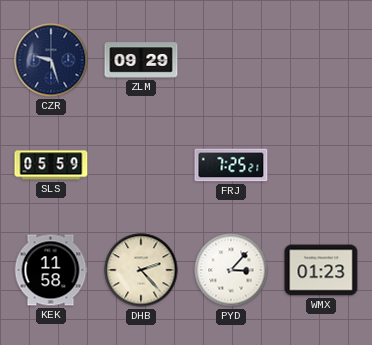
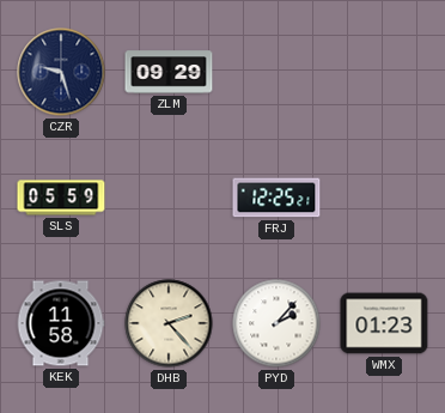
FRJ: 7:25 -> 12:25
PYD: 3:07 -> 2:07
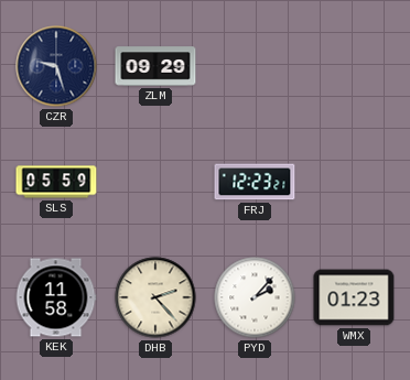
FRJ: 12:25 -> 12:23
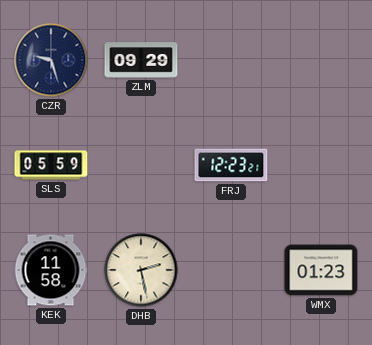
DHB: 2:23 -> 2:28
PYD: 2:07 -> none
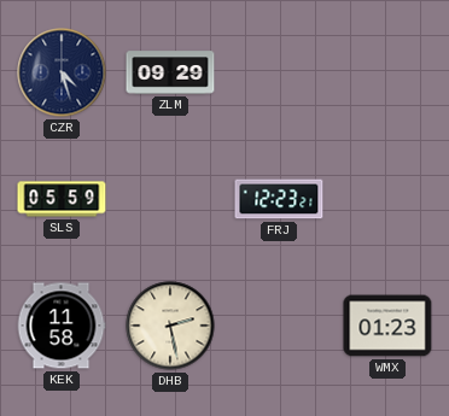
CZR: 9:27 -> 4:27
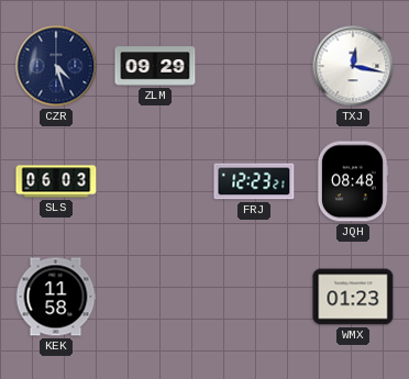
TXJ: none -> 12:17
SLS: 05:59 -> 06:03
JQH: none -> 08:48
DHB: 2:28 -> none
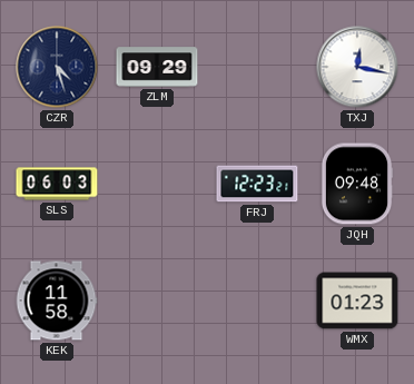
JQH: 08:48 -> 09:48
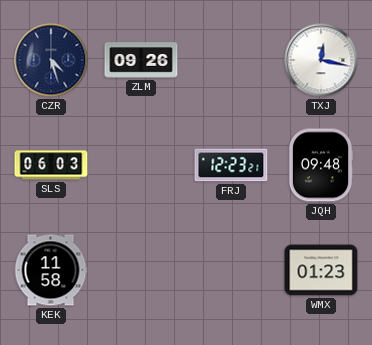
ZLM: 09:29 -> 09:26
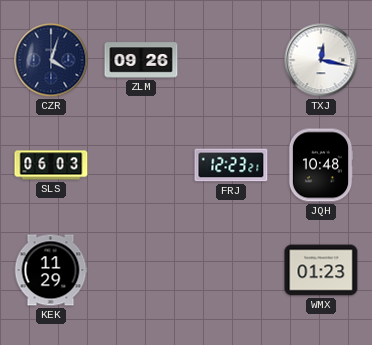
CZR: 4:27 -> 4:03
JQH: 09:48 -> 10:48
KEK: 11:58 -> 11:29
